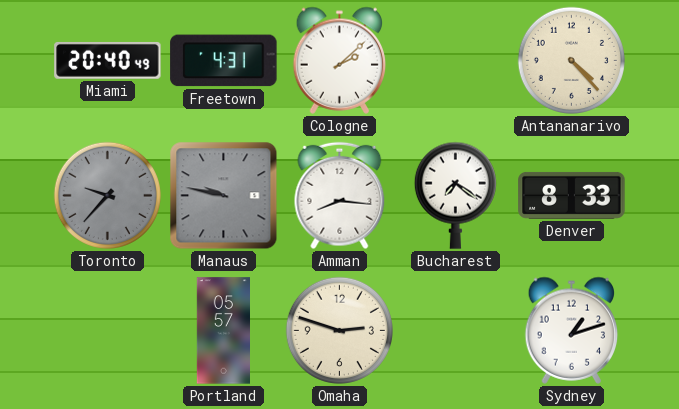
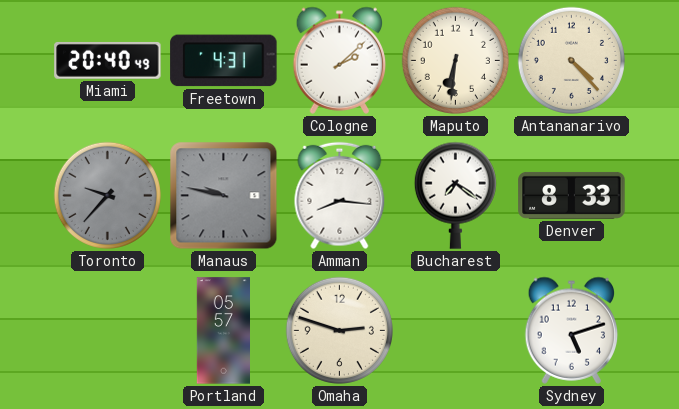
Maputo: none -> 6:31
Sydney: 1:12 -> 5:12
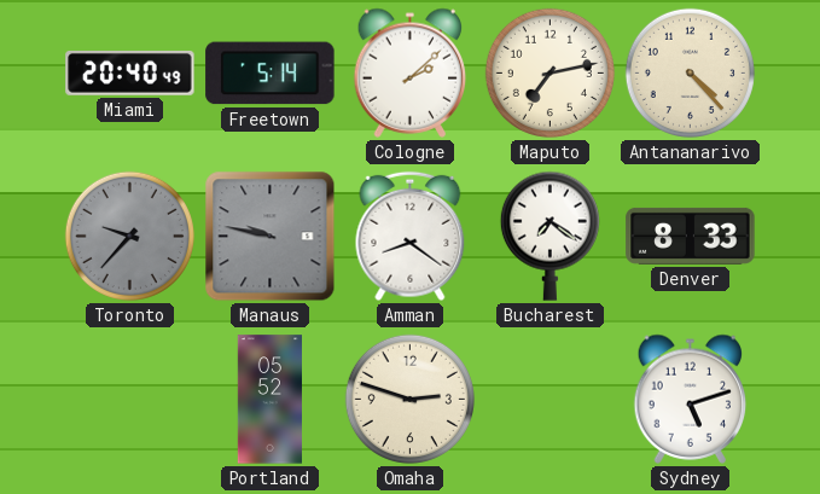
Freetown: 4:31 -> 5:14
Maputo: 6:31 -> 7:13
Amman: 8:16 -> 8:21
Portland: 05:57 -> 05:52
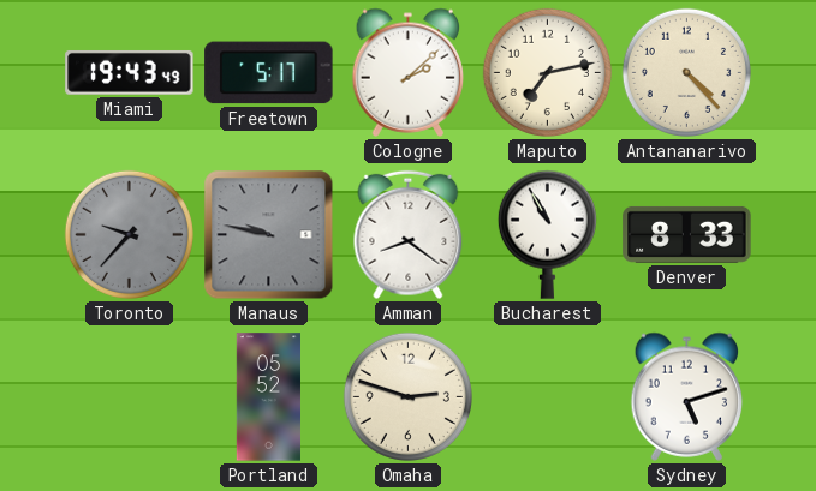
Miami: 20:40 -> 19:43
Freetown: 5:14 -> 5:17
Bucharest: 7:21 -> 10:55
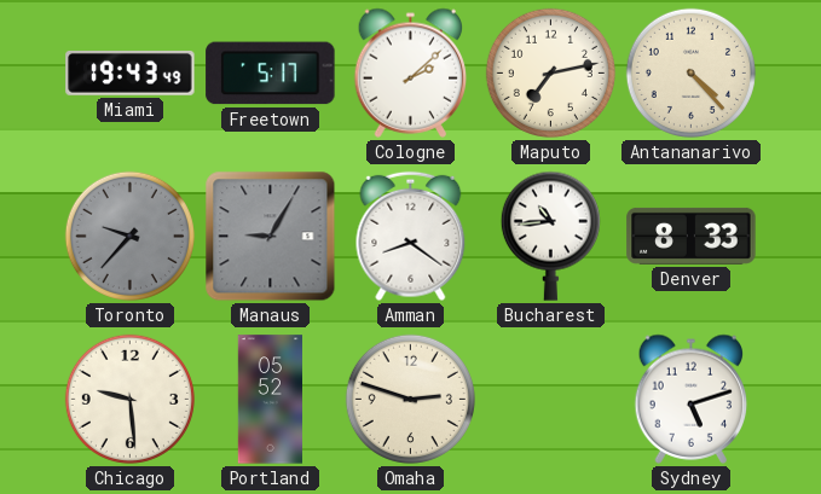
Manaus: 9:47 -> 9:05
Bucharest: 10:55 -> 10:44
Chicago: none -> 9:29
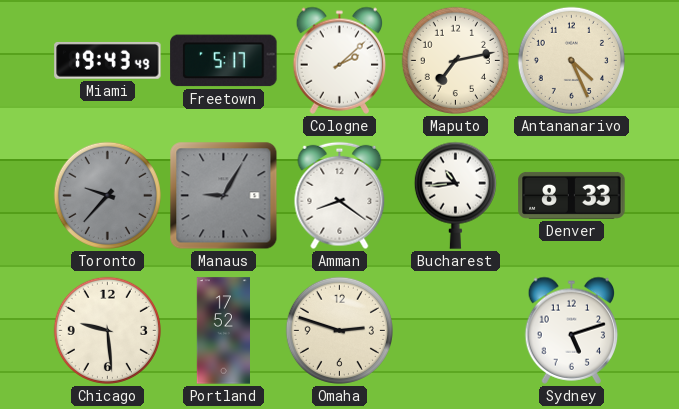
Antananarivo: 4:23 -> 4:26
Portland: 05:52 -> 17:52
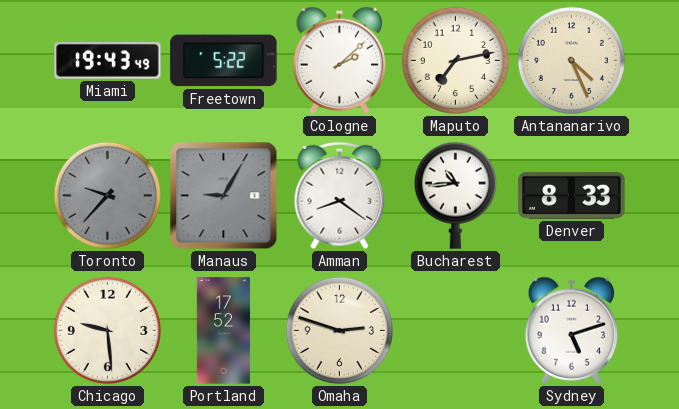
Freetown: 5:17 -> 5:22
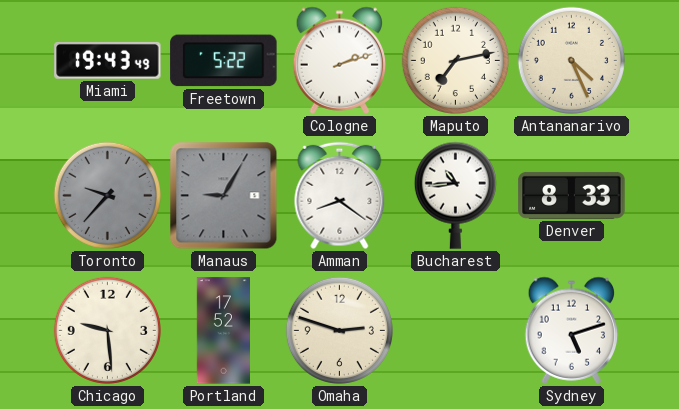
Cologne: 2:08 -> 2:12
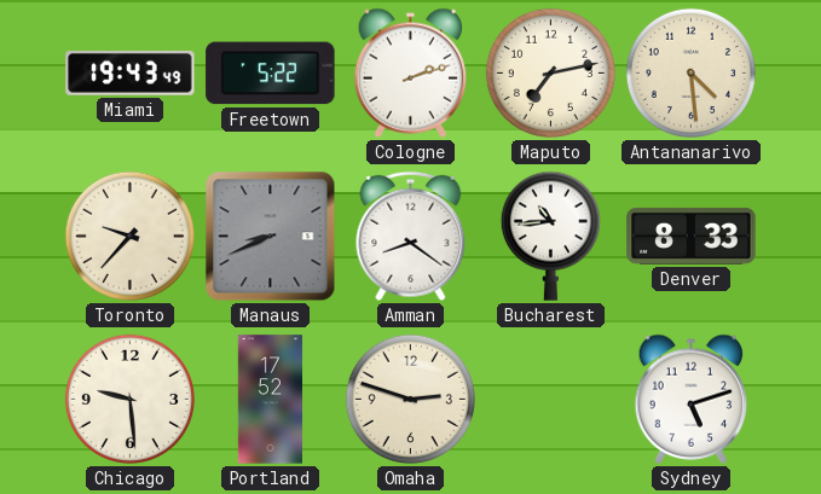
Antananarivo: 4:26 -> 4:29
Toronto dial: grey -> cream
Manaus: 9:05 -> 8:41
